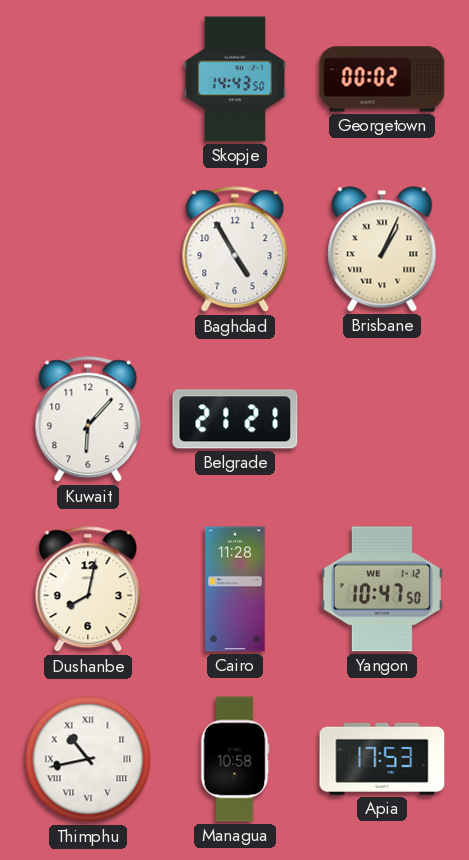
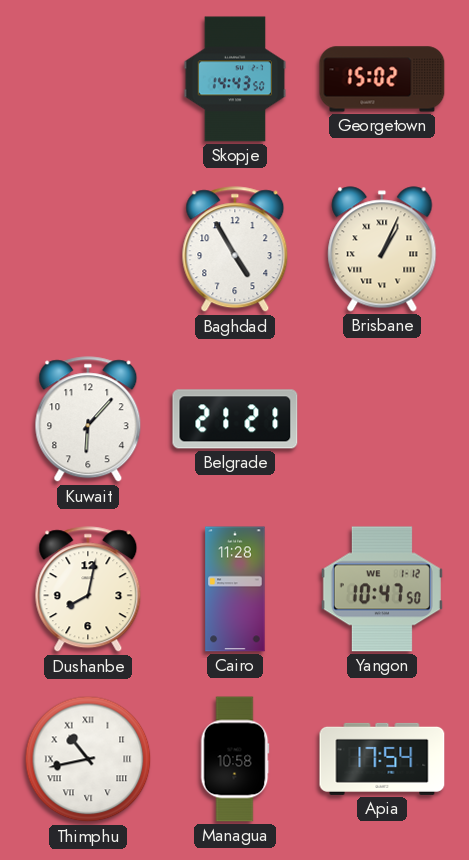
Georgetown: 00:02 -> 15:02
Apia: 17:53 -> 17:54
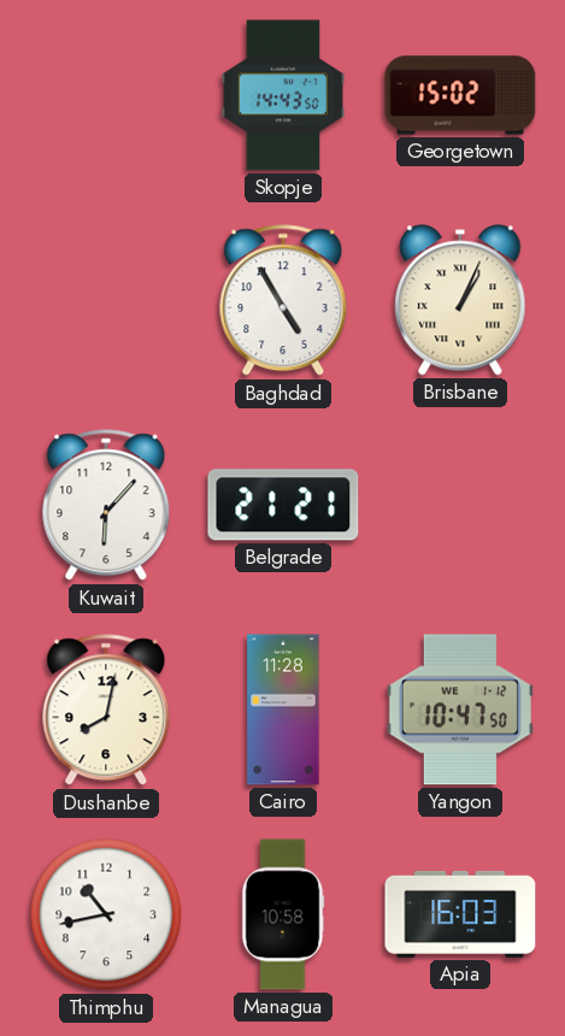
Thimphu numerals: Roman -> Arabic
Apia: 17:54 -> 16:03
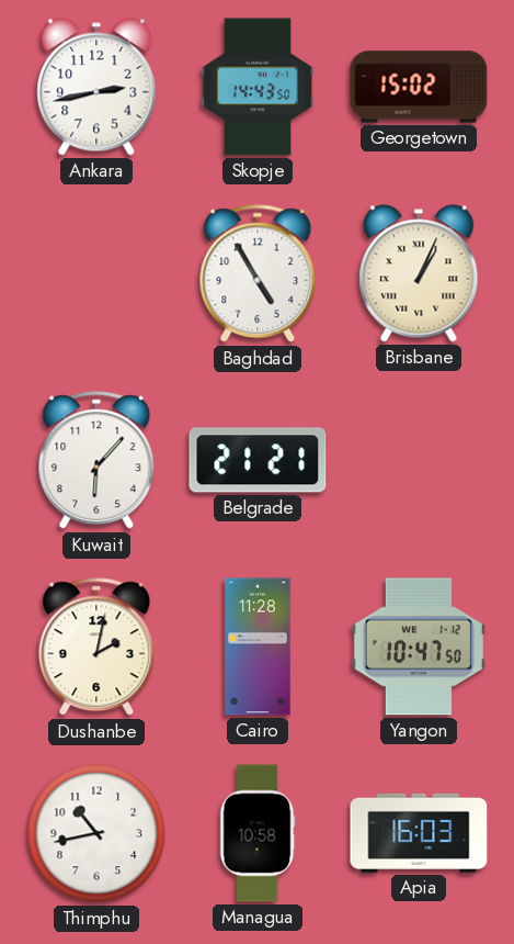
Ankara: none -> 2:43
Dushanbe: 8:02 -> 2:02
